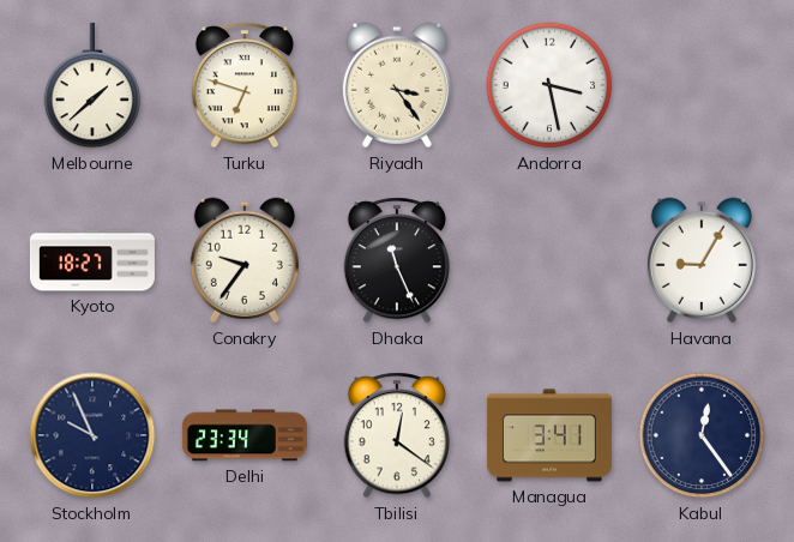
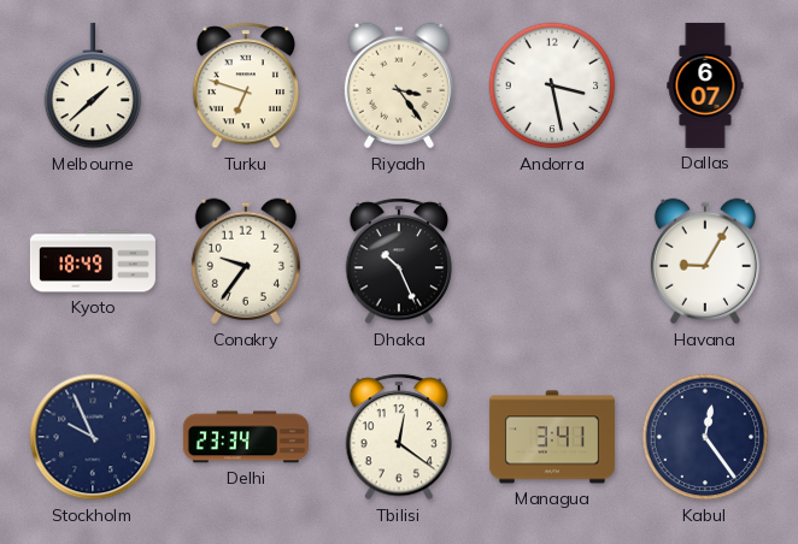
Dallas: none -> 6:07
Kyoto: 18:27 -> 18:49
Dhaka: 11:26 -> 10:26
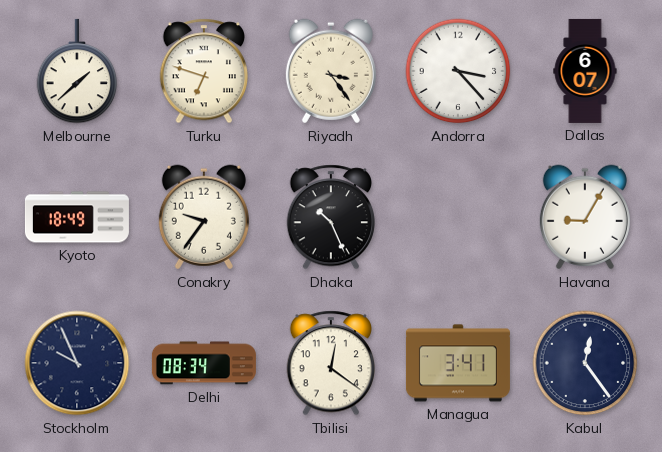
Andorra: 3:28 -> 3:23
Delhi: 23:34 -> 08:34
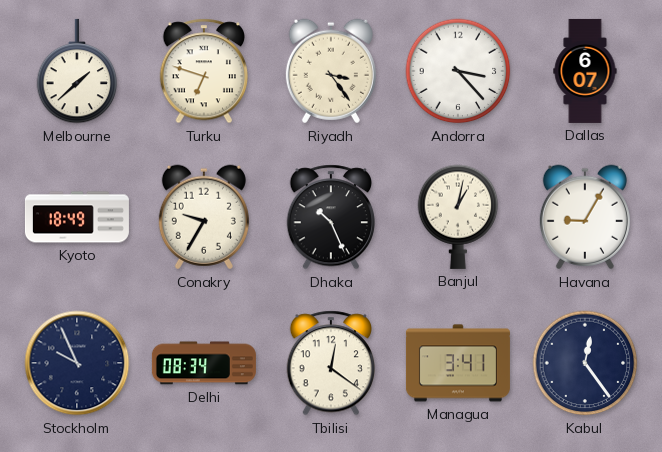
Conakry: 9:36 -> 9:35
Banjul: none -> 1:02
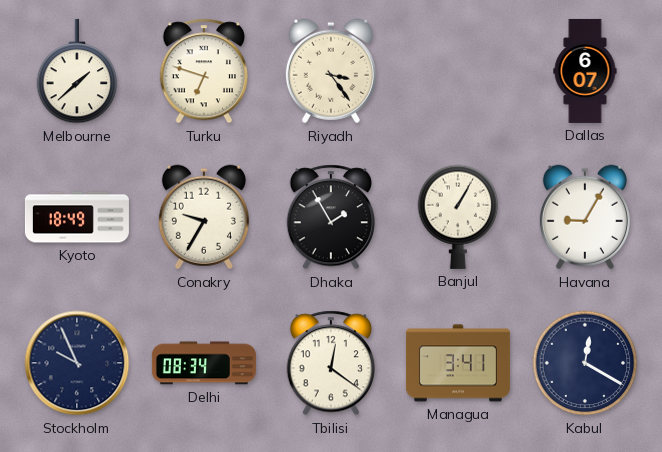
Andorra: 3:23 -> none
Dhaka: 10:26 -> 1:55
Banjul: 1:02 -> 1:05
Kabul: 12:24 -> 12:20
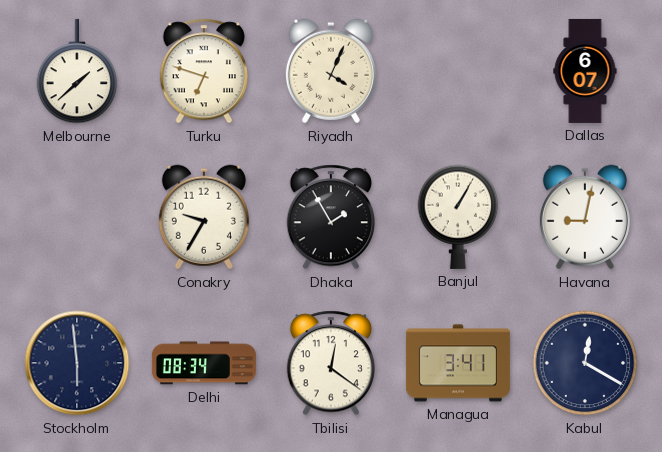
Riyadh: 3:24 -> 4:04
Kyoto: 18:49 -> none
Havana: 9:05 -> 9:02
Stockholm: 9:56 -> 5:59
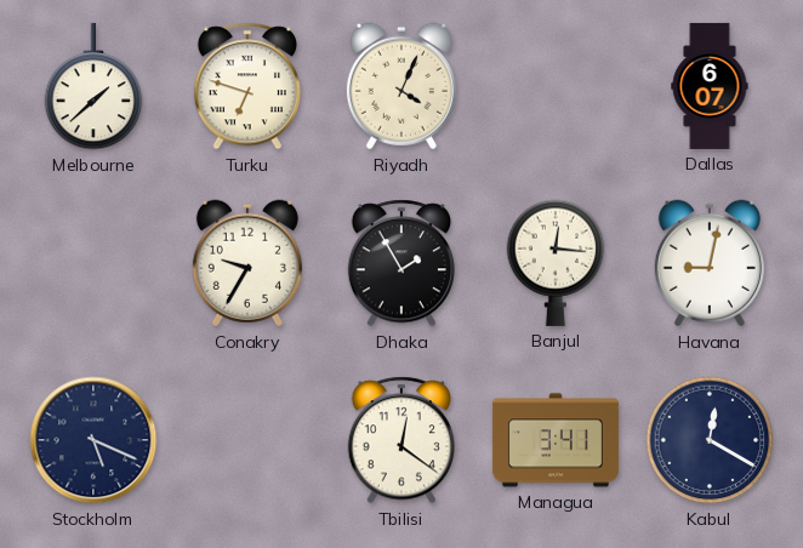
Banjul: 1:05 -> 12:16
Stockholm: 5:59 -> 5:19
Delhi: 08:34 -> none
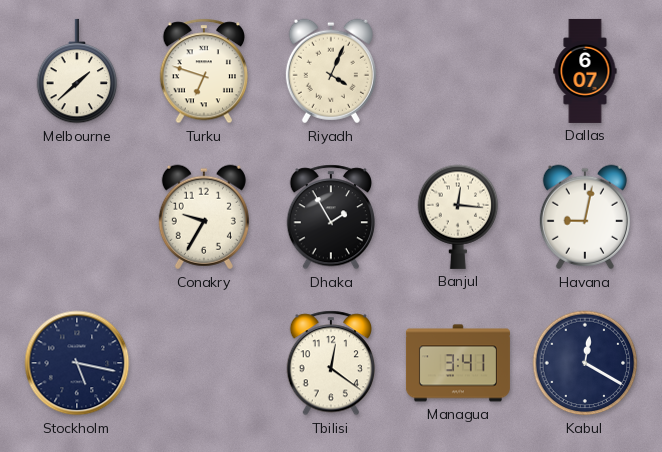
Stockholm: 5:19 -> 5:17
